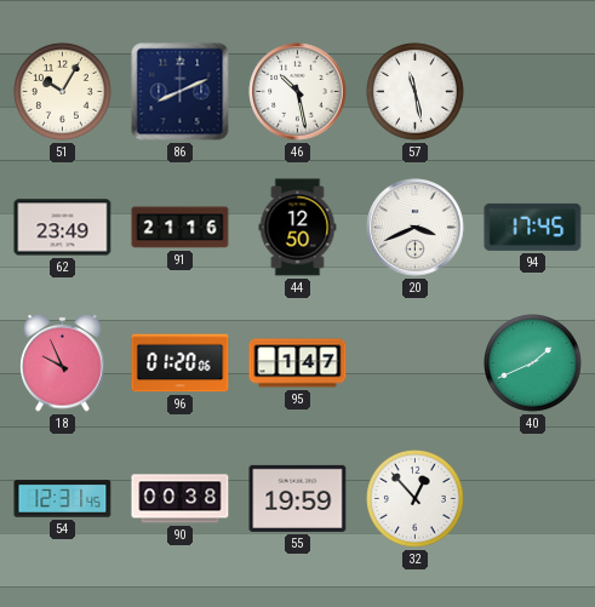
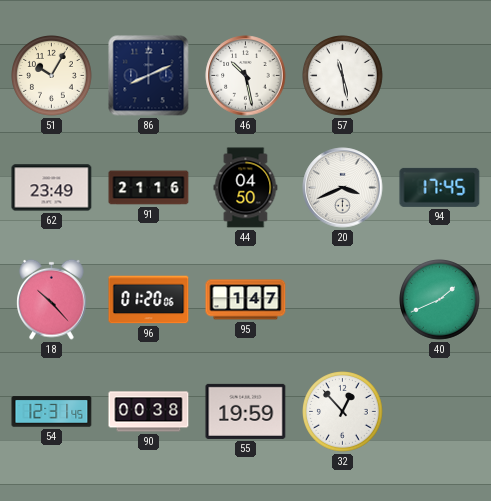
44: 12:50 -> 04:50
18: 9:56 -> 10:23
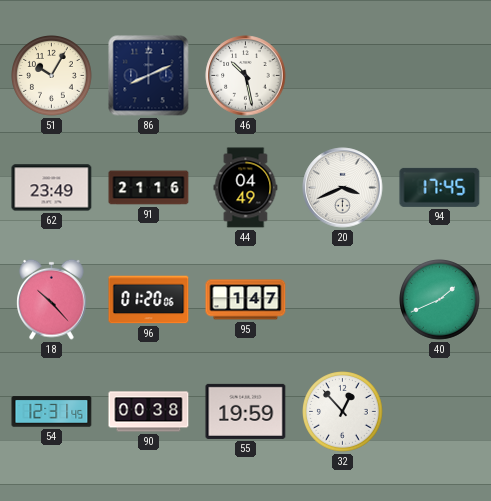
57: 11:28 -> none
44: 04:50 -> 04:49
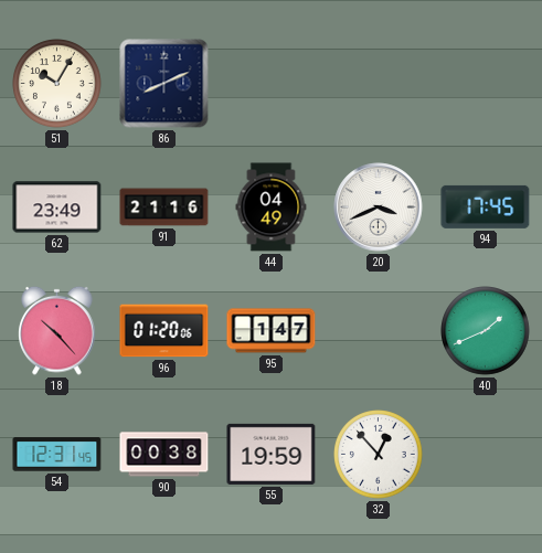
46: 10:28 -> none
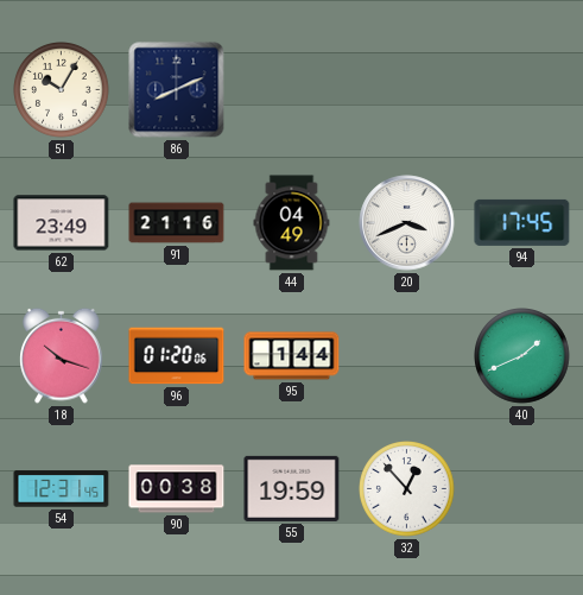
18: 10:23 -> 10:18
95: 1:47 -> 1:44
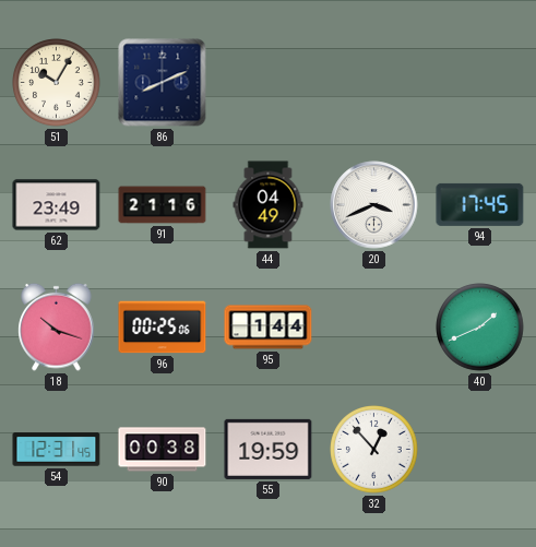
96: 01:20 -> 00:25
